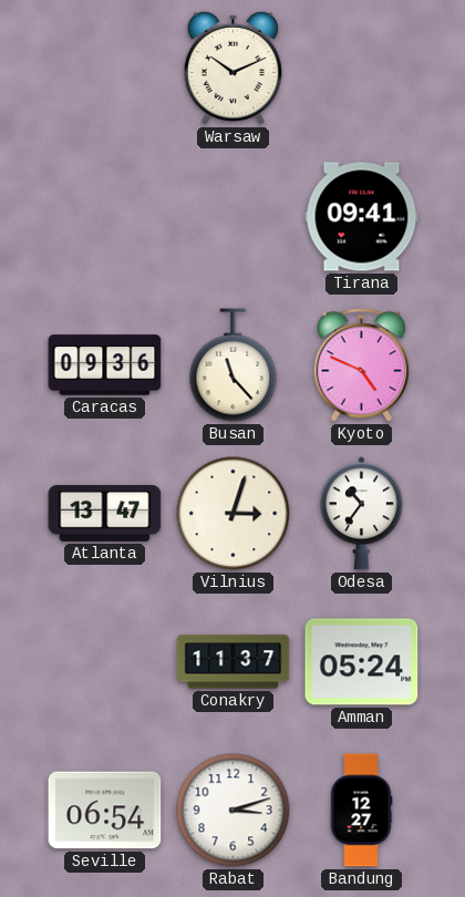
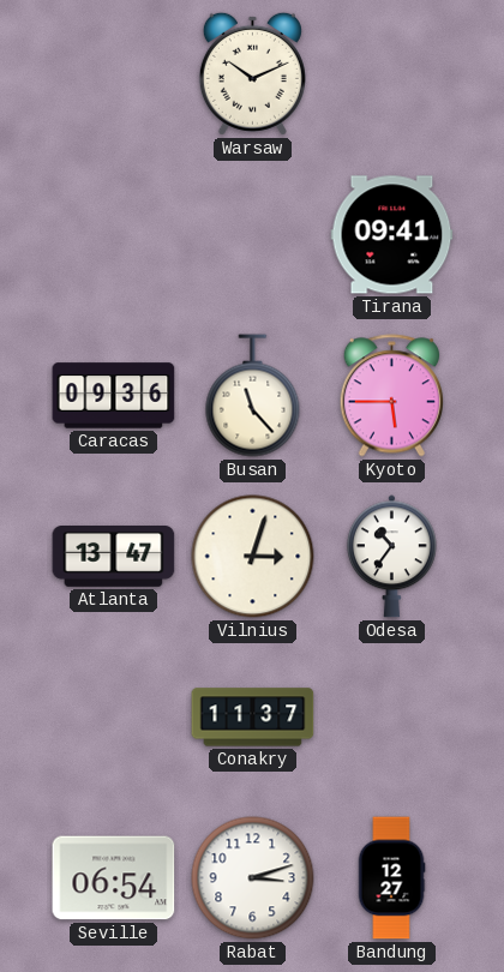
Kyoto: 4:49 -> 5:45
Amman: 05:24 -> none
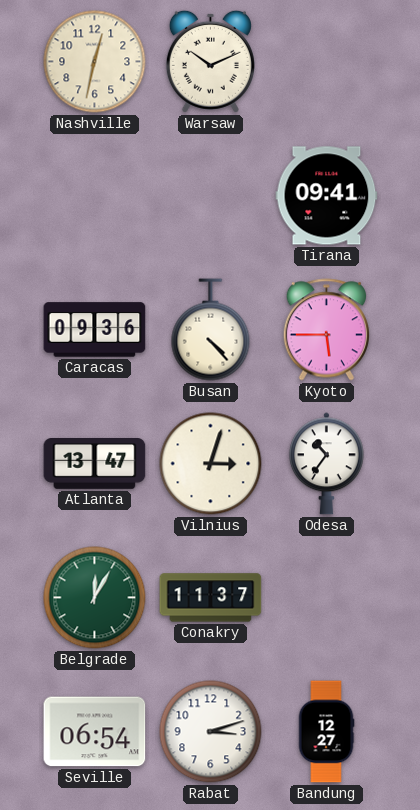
Nashville: none -> 12:32
Busan: 11:23 -> 4:23
Belgrade: none -> 12:05
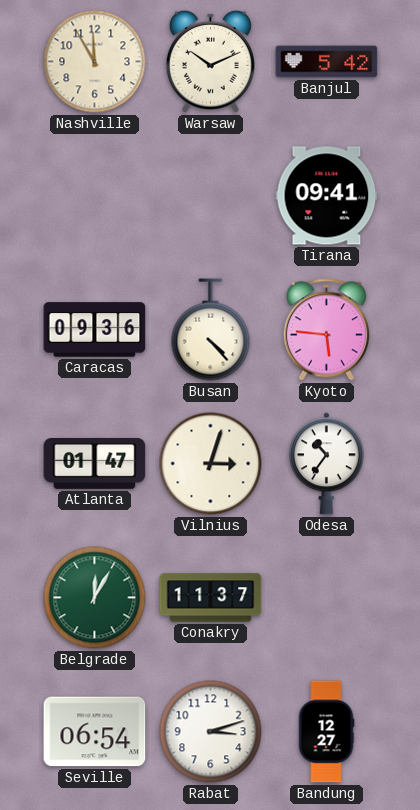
Nashville: 12:32 -> 11:55
Banjul: none -> 5:42
Kyoto: 5:45 -> 5:46
Atlanta: 13:47 -> 01:47
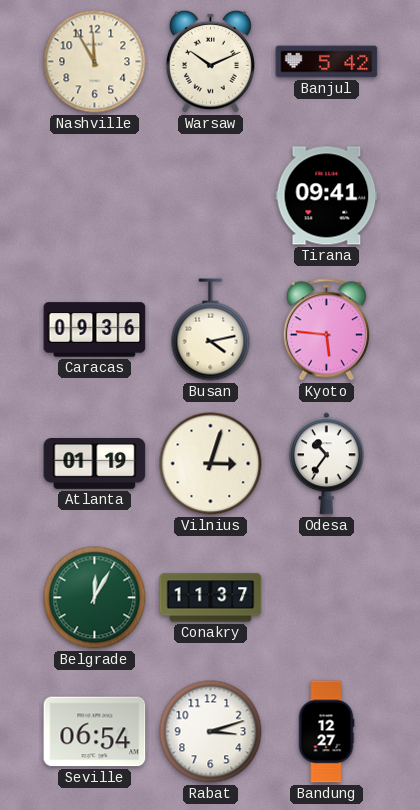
Busan: 4:23 -> 4:13
Atlanta: 01:47 -> 01:19
